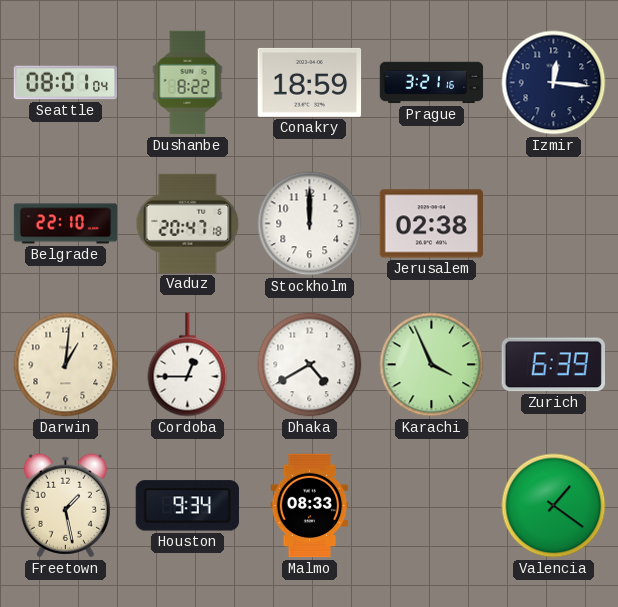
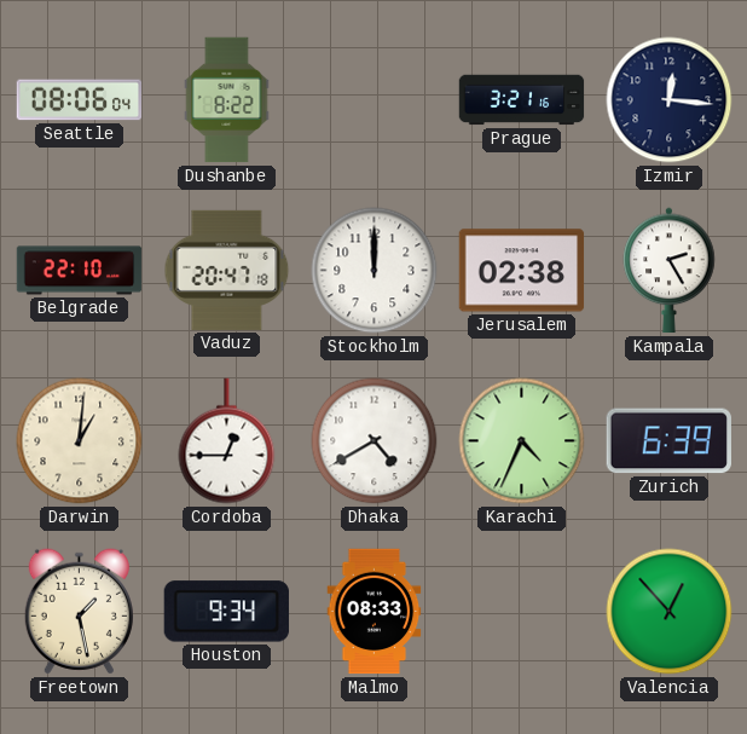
Seattle: 08:01 -> 08:06
Conakry: 18:59 -> none
Kampala: none -> 2:25
Karachi: 3:56 -> 4:34
Valencia: 1:21 -> 12:53
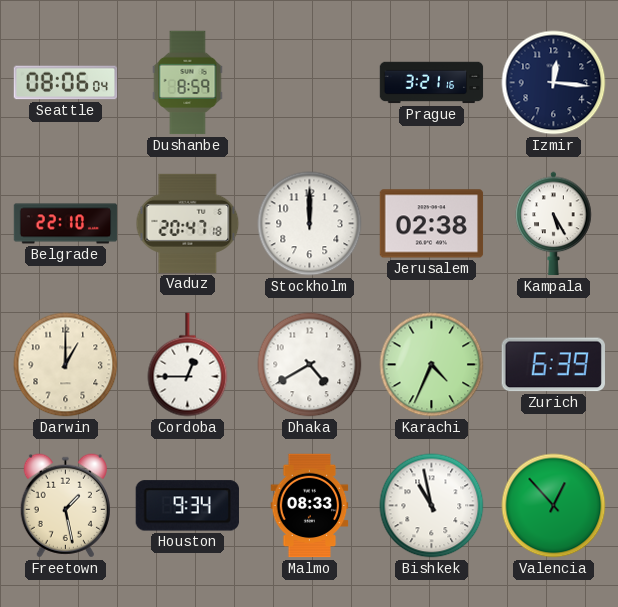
Dushanbe: 8:22 -> 8:59
Kampala: 2:25 -> 5:25
Darwin: 1:01 -> 1:00
Bishkek: none -> 10:58
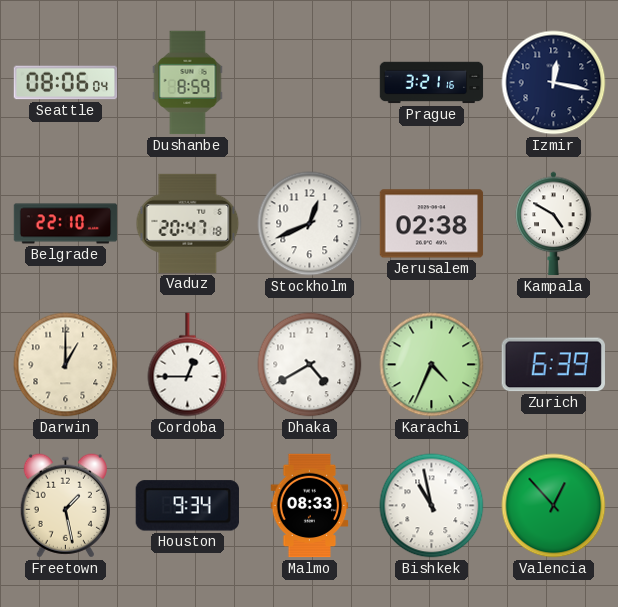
Izmir: 12:16 -> 12:17
Stockholm: 12:00 -> 12:41
Kampala: 5:25 -> 4:50
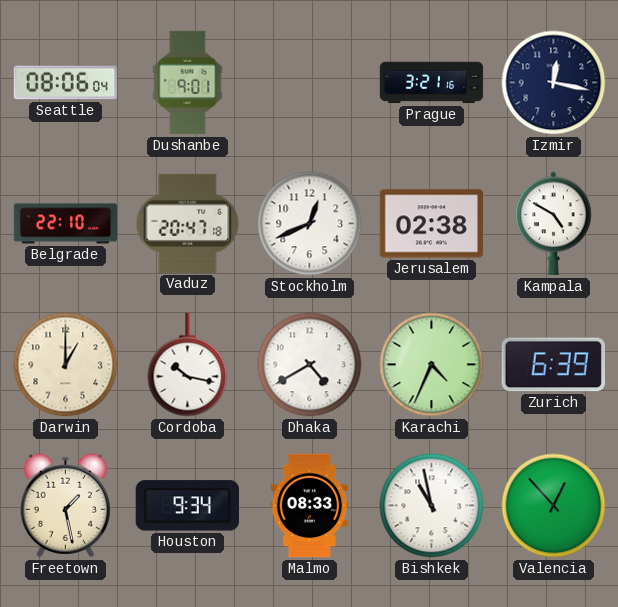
Dushanbe: 8:59 -> 9:01
Cordoba: 12:45 -> 10:17
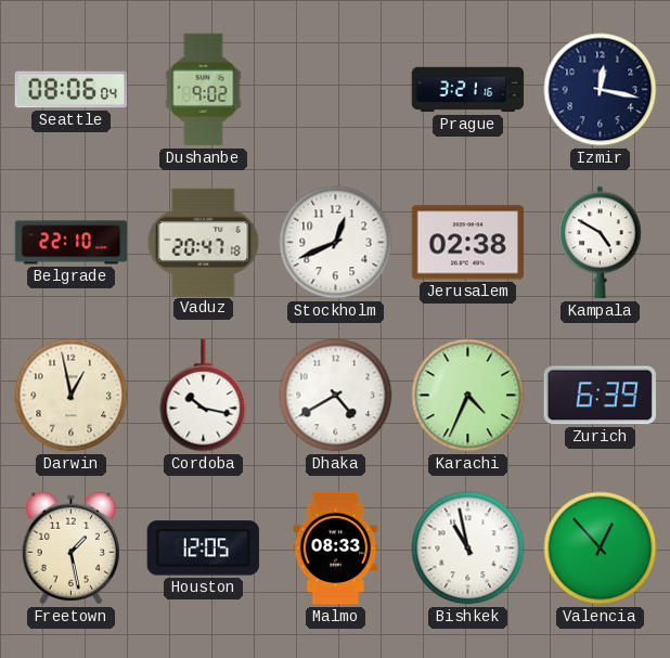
Dushanbe: 9:01 -> 9:02
Darwin: 1:00 -> 12:58
Houston: 9:34 -> 12:05
